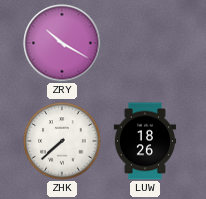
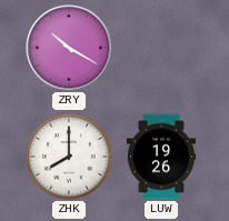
ZHK: 7:38 -> 8:00
LUW: 18:26 -> 19:26
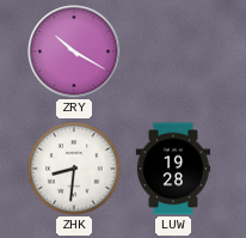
ZHK: 8:00 -> 8:31
LUW: 19:26 -> 19:28
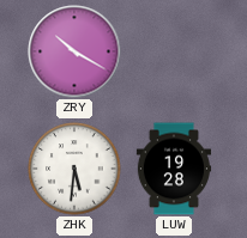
ZHK: 8:31 -> 5:31
